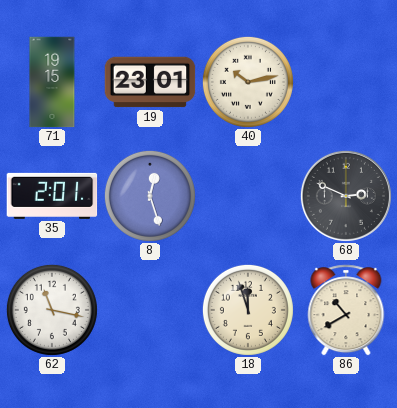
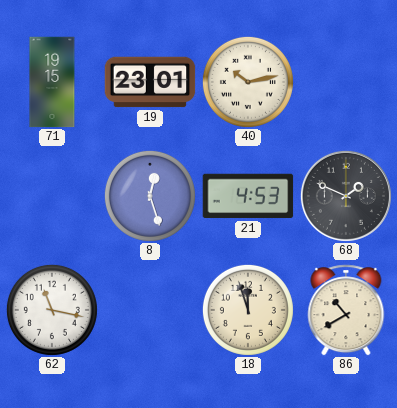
35: 2:01 -> none
21: none -> 4:53
68: 2:49 -> 1:49
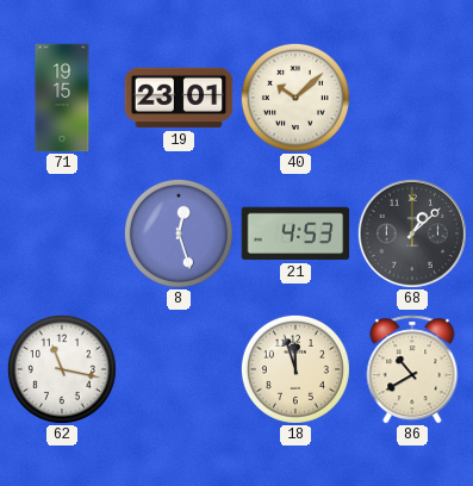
40: 10:13 -> 10:08
68: 1:49 -> 1:08
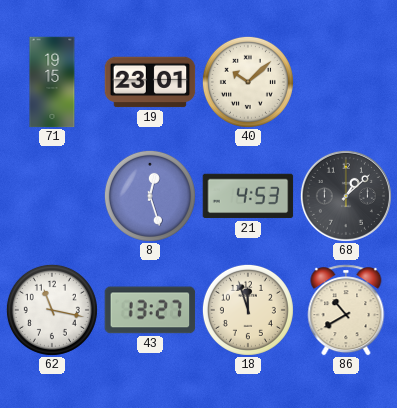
43: none -> 13:27
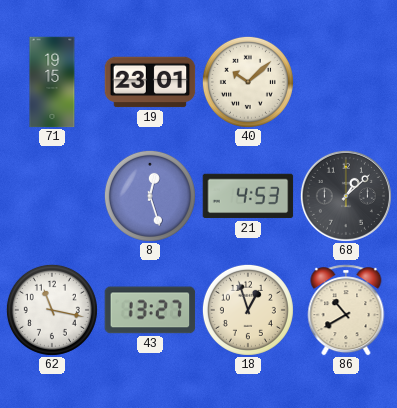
18: 11:57 -> 12:57
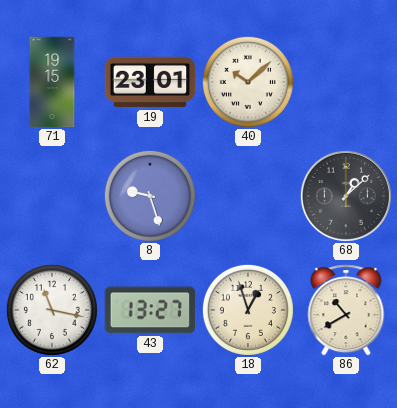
8: 12:27 -> 9:27
21: 4:53 -> none
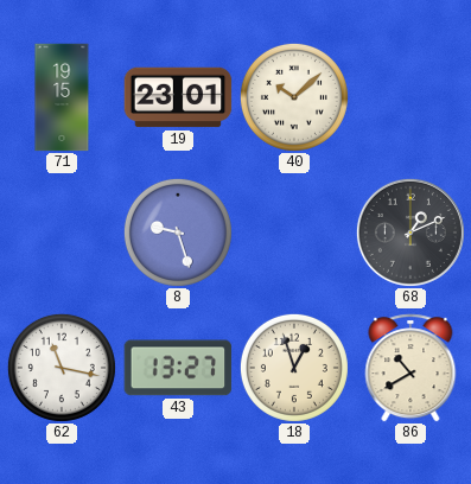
68: 1:08 -> 1:11
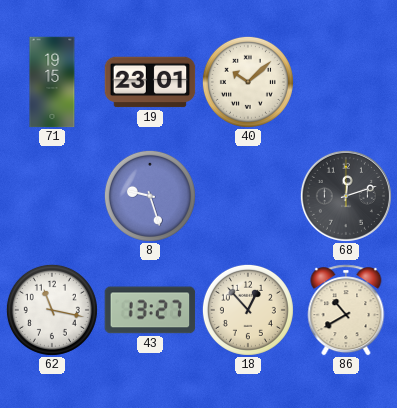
68: 1:11 -> 12:12
18: 12:57 -> 12:53
